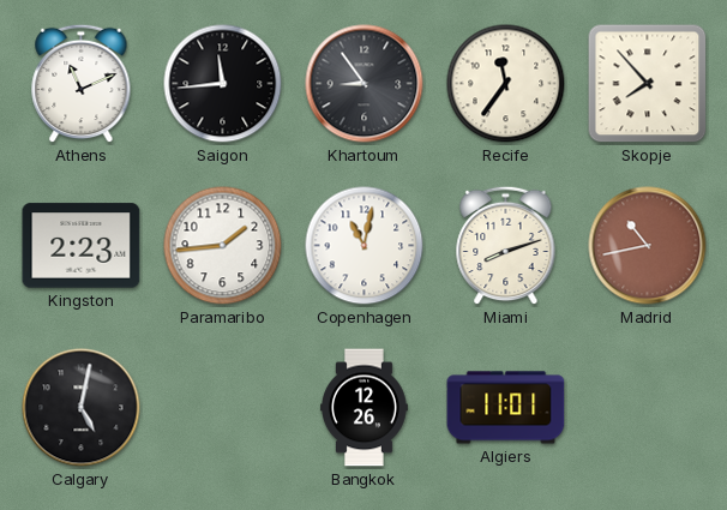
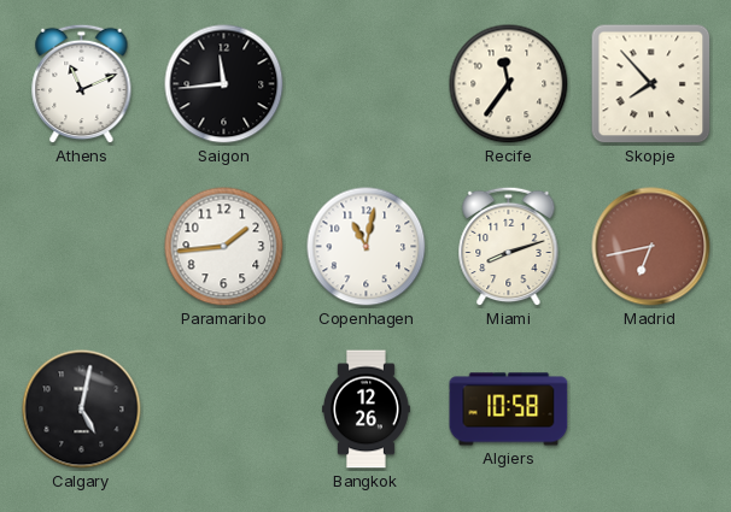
Khartoum: 8:54 -> none
Kingston: 2:23 -> none
Madrid: 10:43 -> 6:43
Algiers: 11:01 -> 10:58
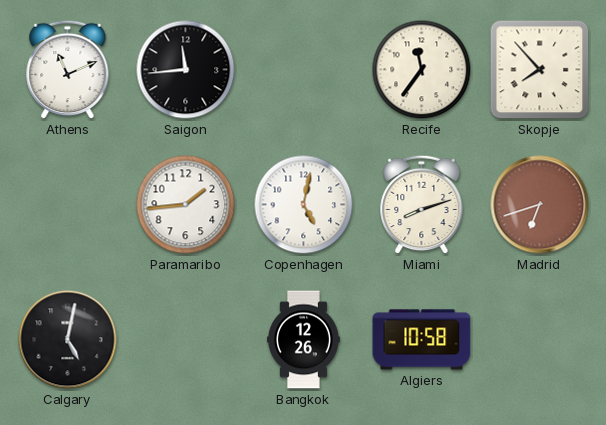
Copenhagen: 11:02 -> 5:02
Madrid: 6:43 -> 6:42
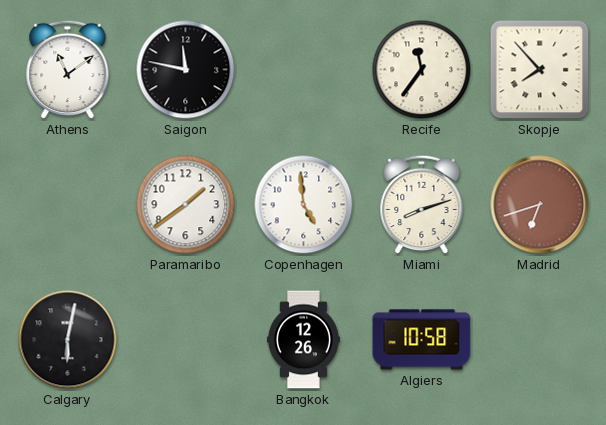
Athens: 11:11 -> 11:09
Saigon: 11:44 -> 11:47
Paramaribo: 1:44 -> 1:39
Copenhagen: 5:02 -> 4:59
Calgary: 5:02 -> 6:02
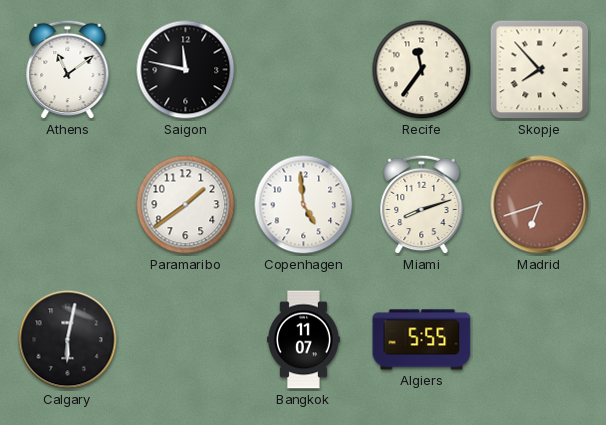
Bangkok: 12:26 -> 11:07
Algiers: 10:58 -> 5:55
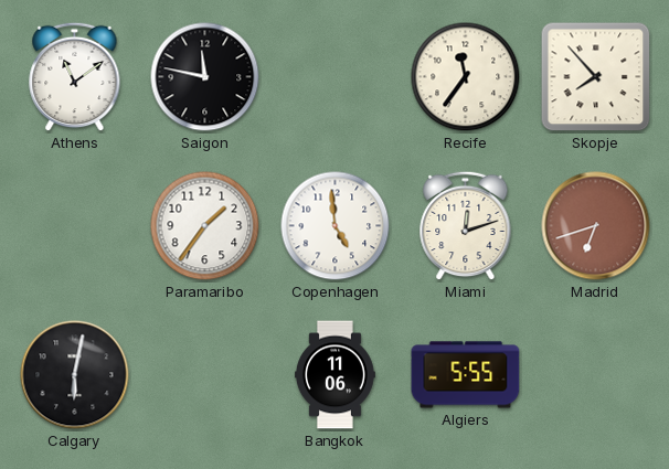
Paramaribo: 1:39 -> 1:36
Miami: 8:12 -> 12:12
Bangkok: 11:07 -> 11:06
